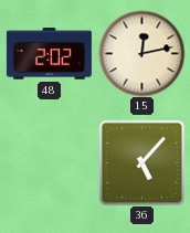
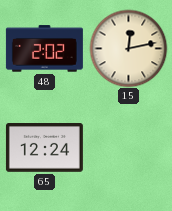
65: none -> 12:24
36: 5:07 -> none
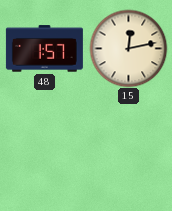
48: 2:02 -> 1:57
65: 12:24 -> none
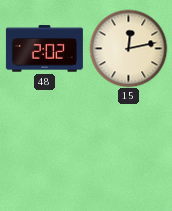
48: 1:57 -> 2:02
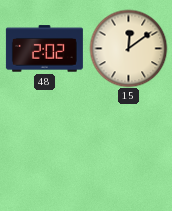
15: 12:13 -> 12:09
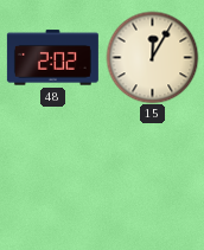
15: 12:09 -> 12:05
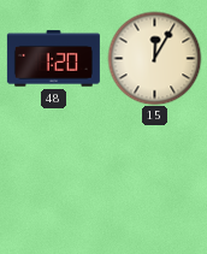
48: 2:02 -> 1:20
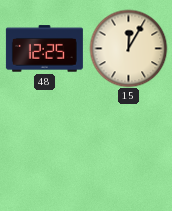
48: 1:20 -> 12:25
